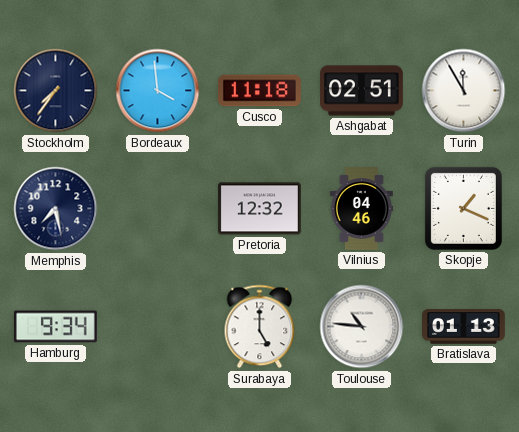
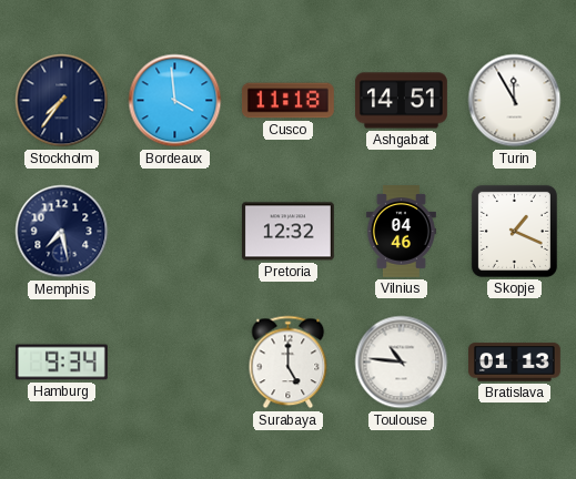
Ashgabat: 02:51 -> 14:51
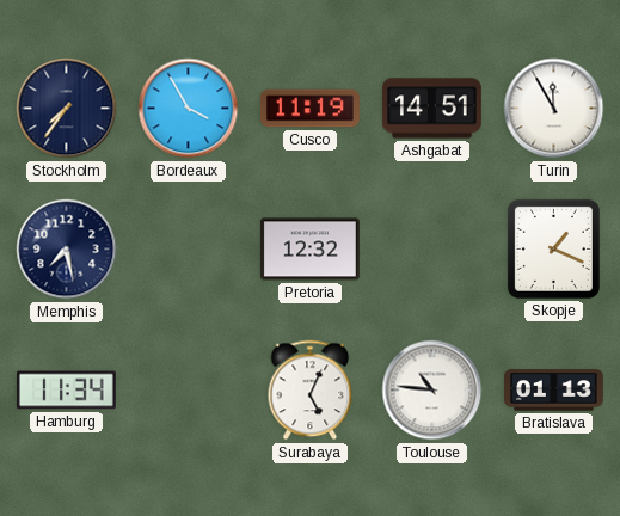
Bordeaux: 3:59 -> 3:55
Cusco: 11:18 -> 11:19
Vilnius: 04:46 -> none
Hamburg: 9:34 -> 11:34
Surabaya: 5:00 -> 5:04
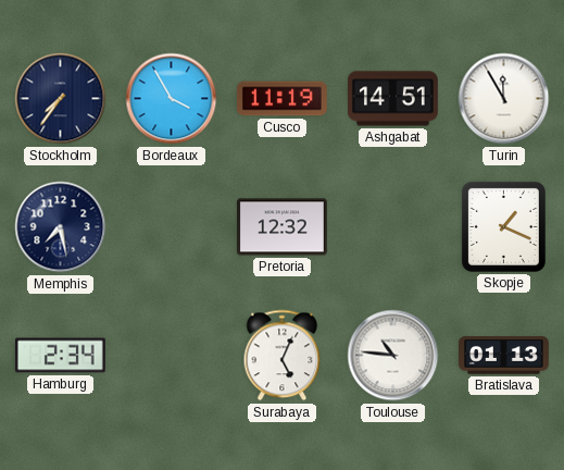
Hamburg: 11:34 -> 2:34
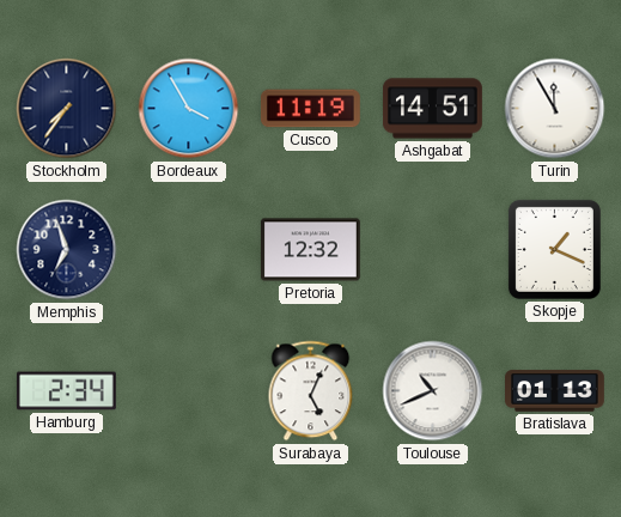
Memphis: 7:28 -> 6:57
Toulouse: 10:46 -> 10:41
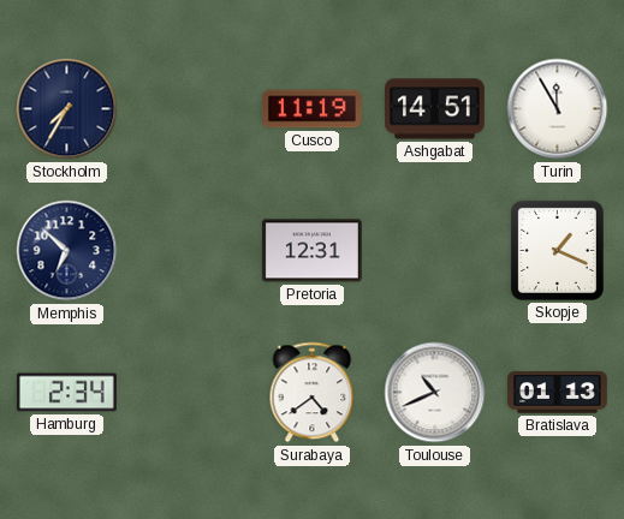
Stockholm: 7:36 -> 7:35
Bordeaux: 3:55 -> none
Memphis: 6:57 -> 6:52
Pretoria: 12:32 -> 12:31
Surabaya: 5:04 -> 4:39
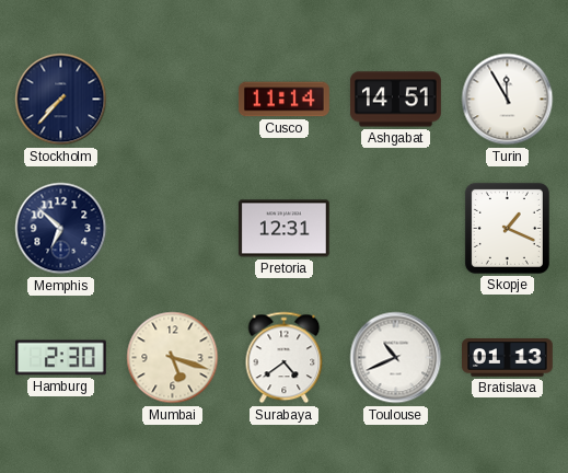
Stockholm: 7:35 -> 7:37
Cusco: 11:19 -> 11:14
Hamburg: 2:34 -> 2:30
Mumbai: none -> 5:18
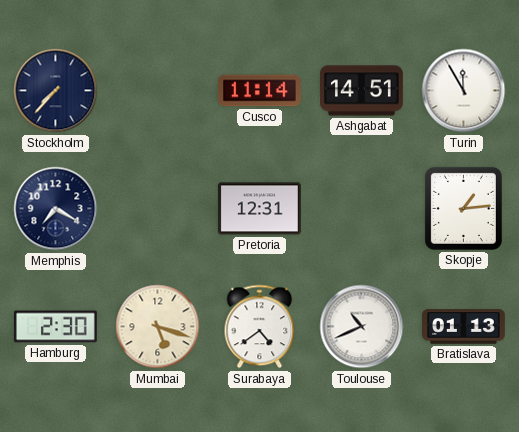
Memphis: 6:52 -> 7:20
Skopje: 1:19 -> 1:14
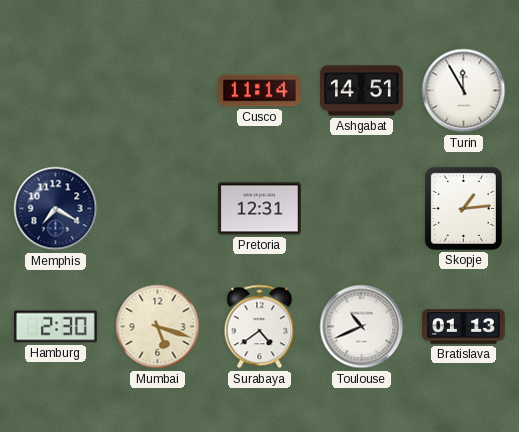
Stockholm: 7:37 -> none
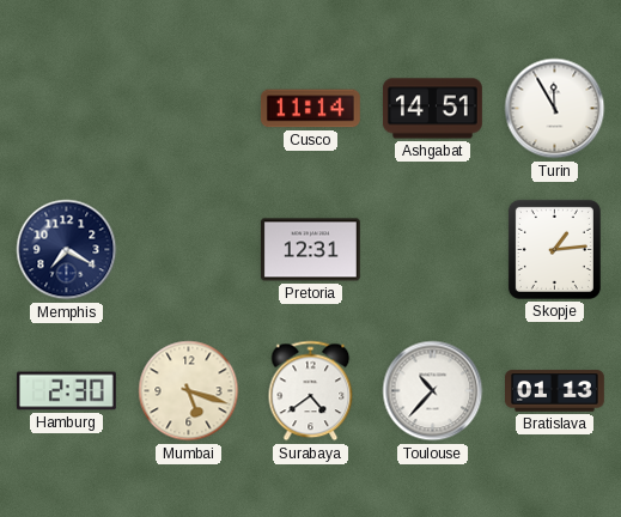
Toulouse: 10:41 -> 10:37
